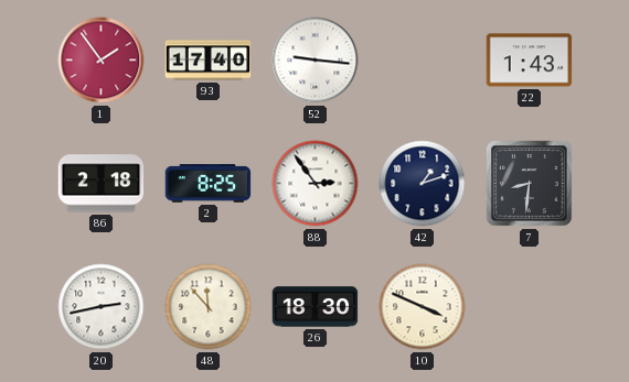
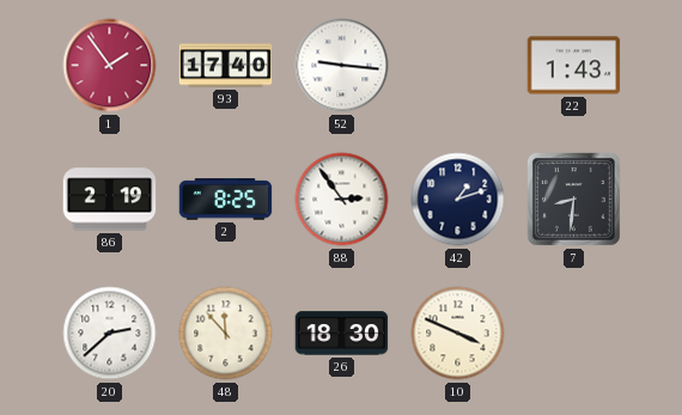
86: 2:18 -> 2:19
20: 2:43 -> 2:38
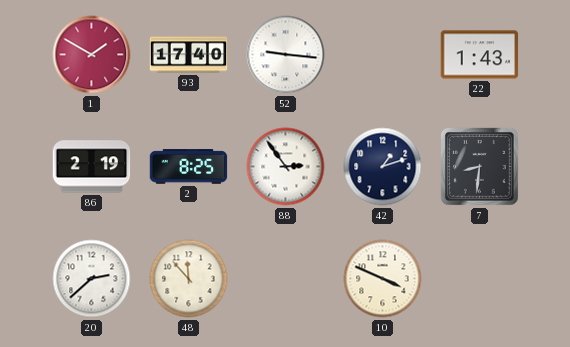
1: 1:54 -> 1:50
26: 18:30 -> none
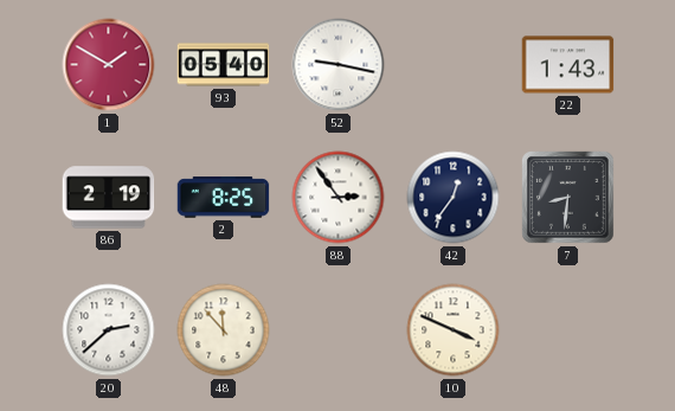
93: 17:40 -> 05:40
52: 9:16 -> 9:17
42: 1:12 -> 12:36
